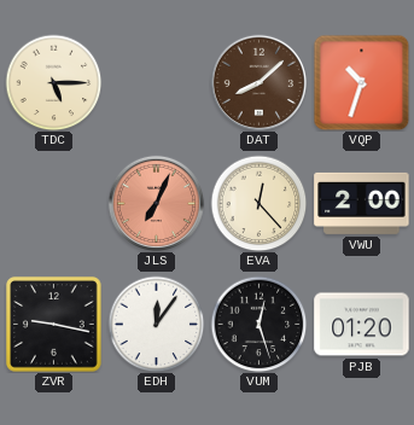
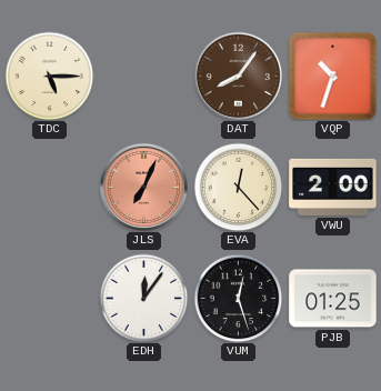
DAT: 8:08 -> 8:06
ZVR: 9:17 -> none
PJB: 01:20 -> 01:25
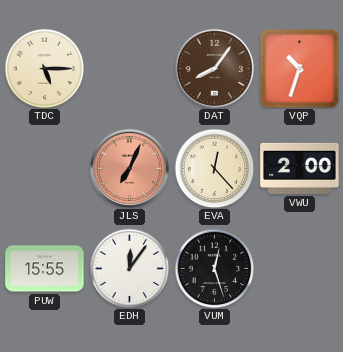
PUW: none -> 15:55
PJB: 01:25 -> none
